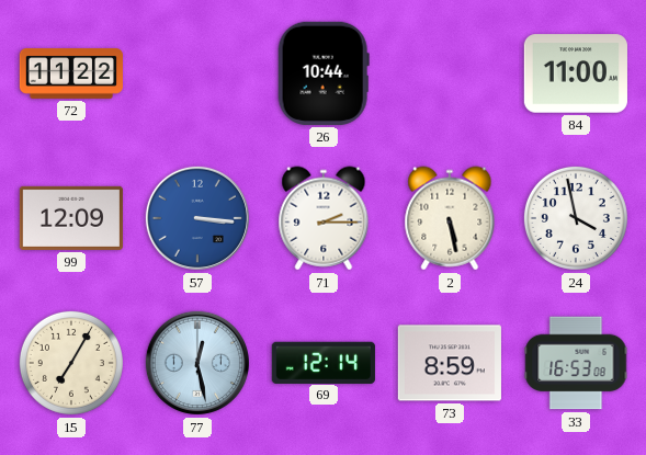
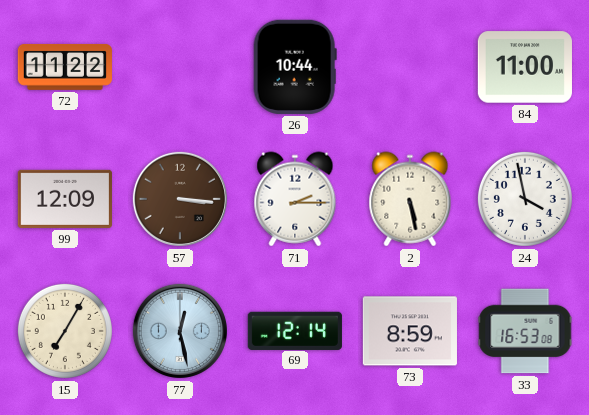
57 dial: blue -> brown
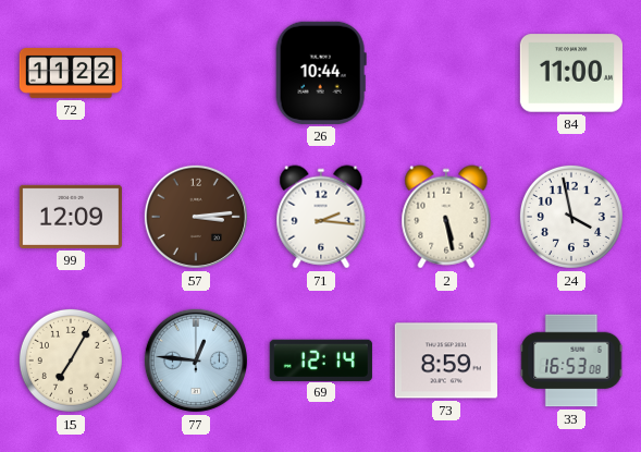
57: 3:16 -> 3:14
71: 2:15 -> 2:16
77: 12:28 -> 12:46
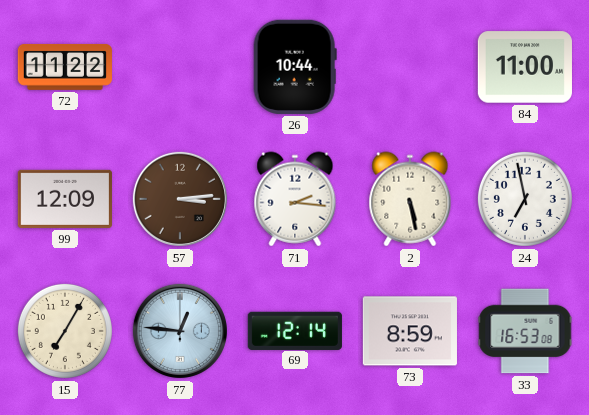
24: 3:58 -> 6:58
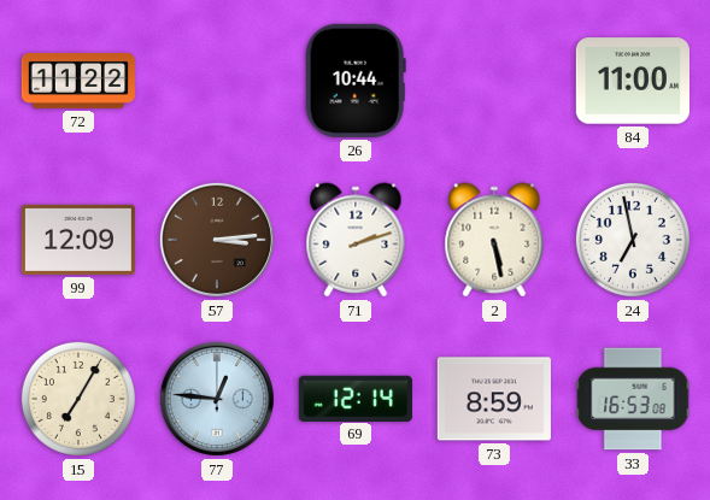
71: 2:16 -> 2:12
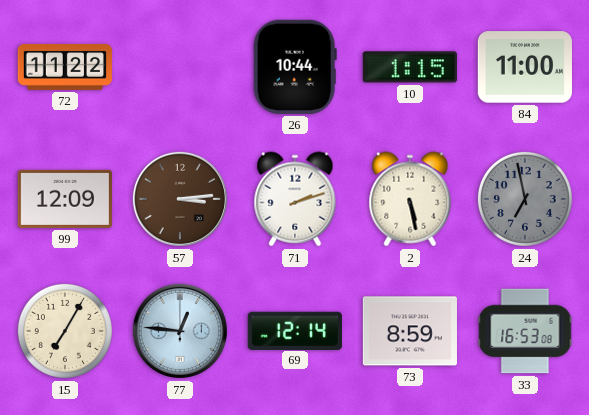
10: none -> 1:15
24 dial: white -> grey
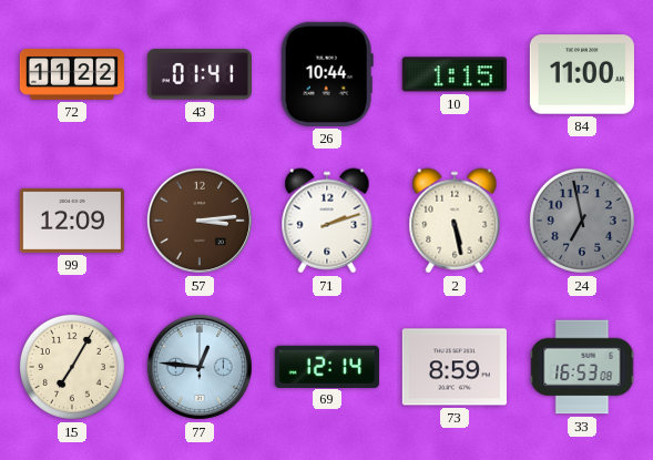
43: none -> 01:41
